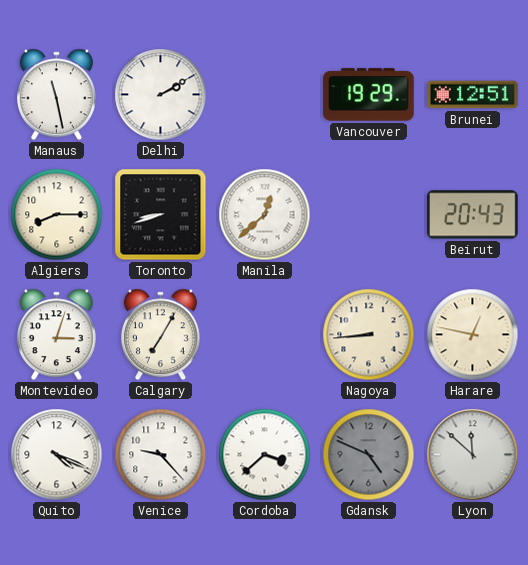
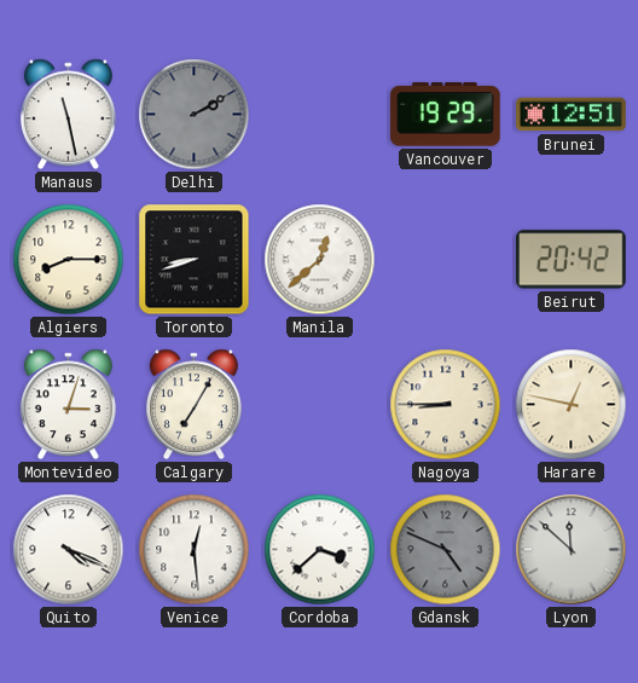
Delhi dial: white -> grey
Beirut: 20:43 -> 20:42
Nagoya: 8:44 -> 8:45
Venice: 9:23 -> 12:29
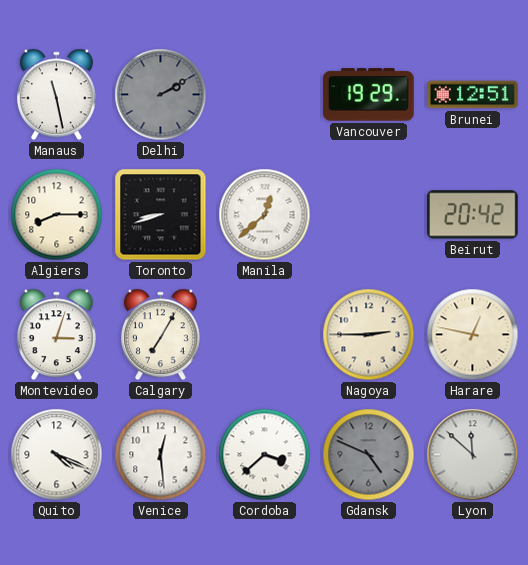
Nagoya: 8:45 -> 2:45
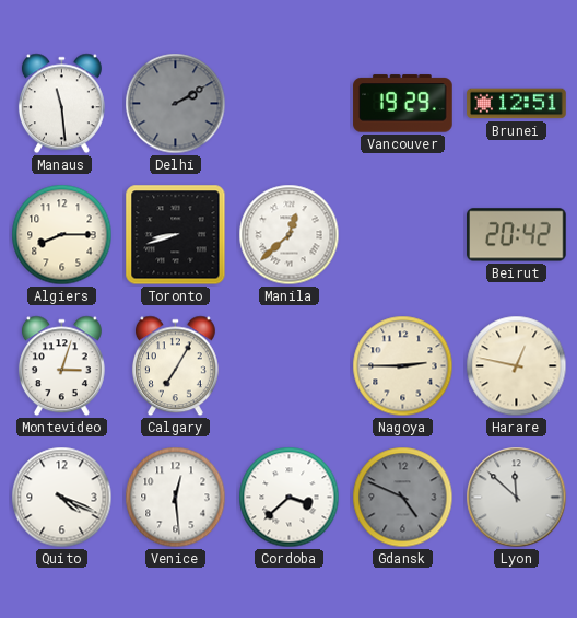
Manaus: 11:28 -> 11:29
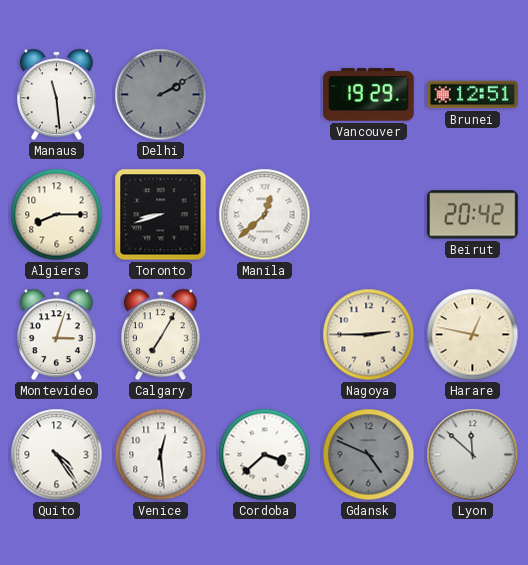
Quito: 4:19 -> 4:24
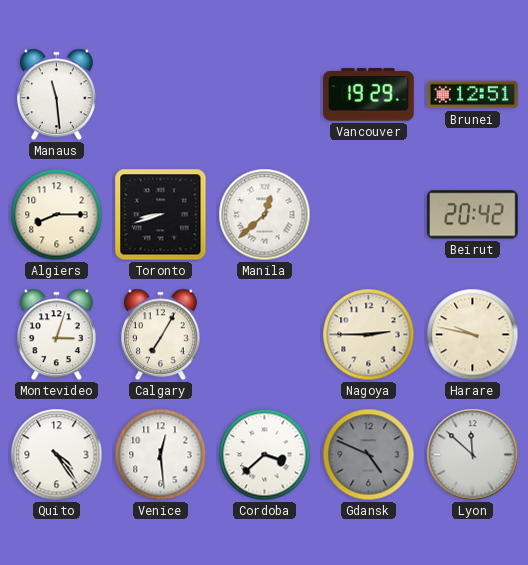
Delhi: 2:10 -> none
Harare: 12:47 -> 9:47
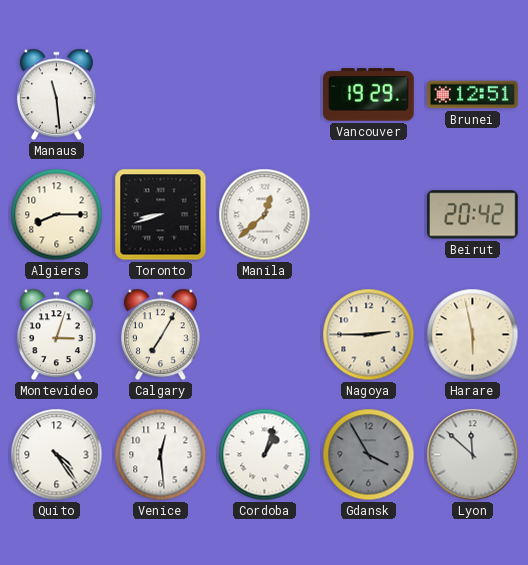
Harare: 9:47 -> 5:58
Cordoba: 3:38 -> 1:03
Gdansk: 4:49 -> 3:55
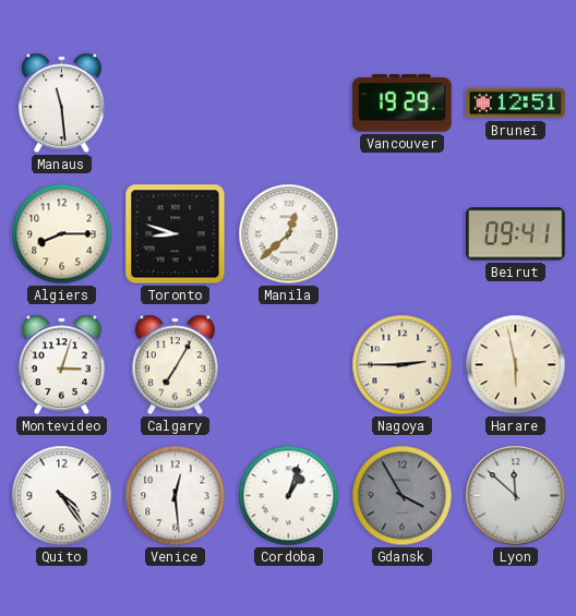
Toronto: 8:42 -> 8:48
Beirut: 20:42 -> 09:41
